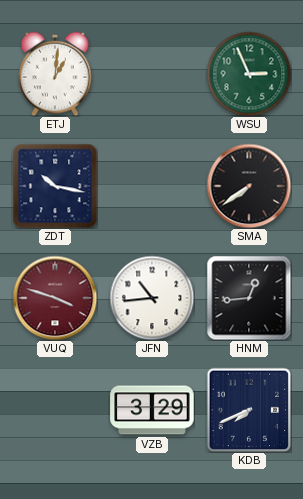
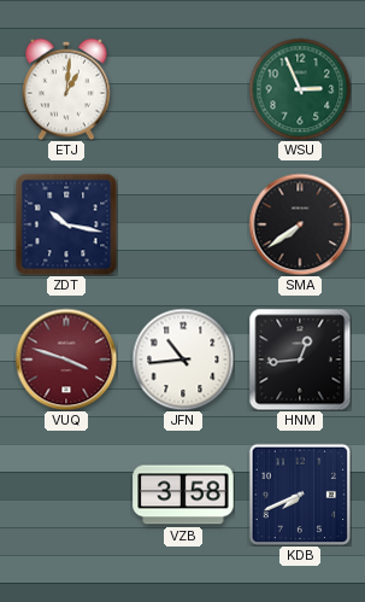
VZB: 3:29 -> 3:58
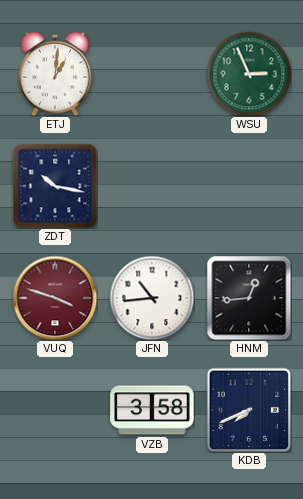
SMA: 7:39 -> none
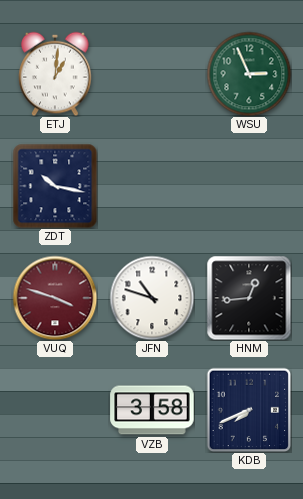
JFN: 10:44 -> 10:48
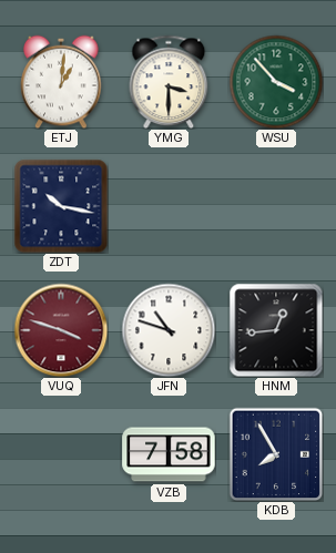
YMG: none -> 3:30
WSU: 2:56 -> 3:53
VZB: 3:58 -> 7:58
KDB: 7:41 -> 7:55
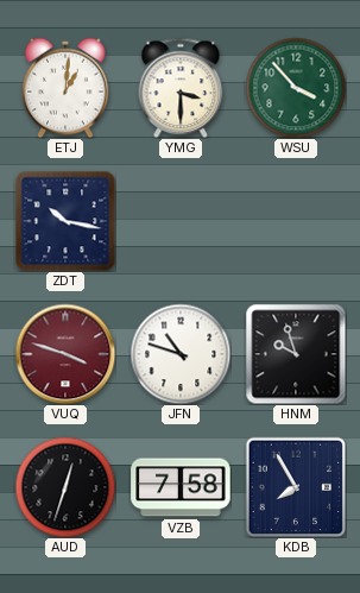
HNM: 12:44 -> 9:57
AUD: none -> 12:33
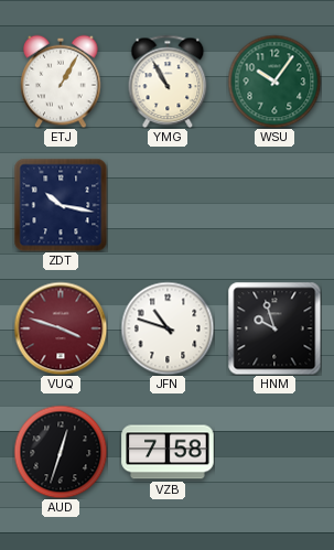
ETJ: 1:01 -> 1:05
YMG: 3:30 -> 10:55
WSU: 3:53 -> 10:06
KDB: 7:55 -> none
